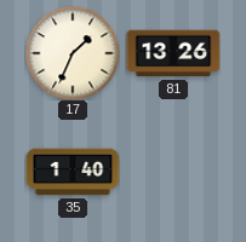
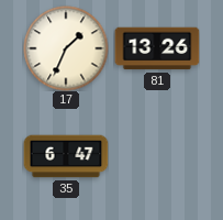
35: 1:40 -> 6:47
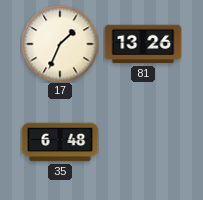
35: 6:47 -> 6:48
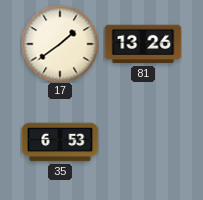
17: 1:34 -> 1:39
35: 6:48 -> 6:53
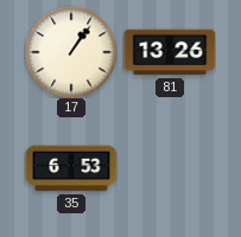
17: 1:39 -> 1:06
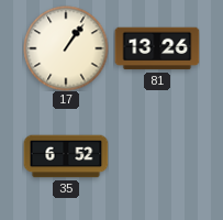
35: 6:53 -> 6:52
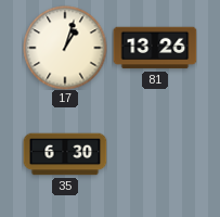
17: 1:06 -> 1:03
35: 6:52 -> 6:30
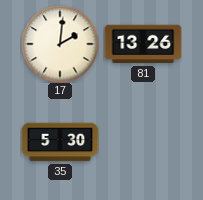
17: 1:03 -> 2:01
35: 6:30 -> 5:30
